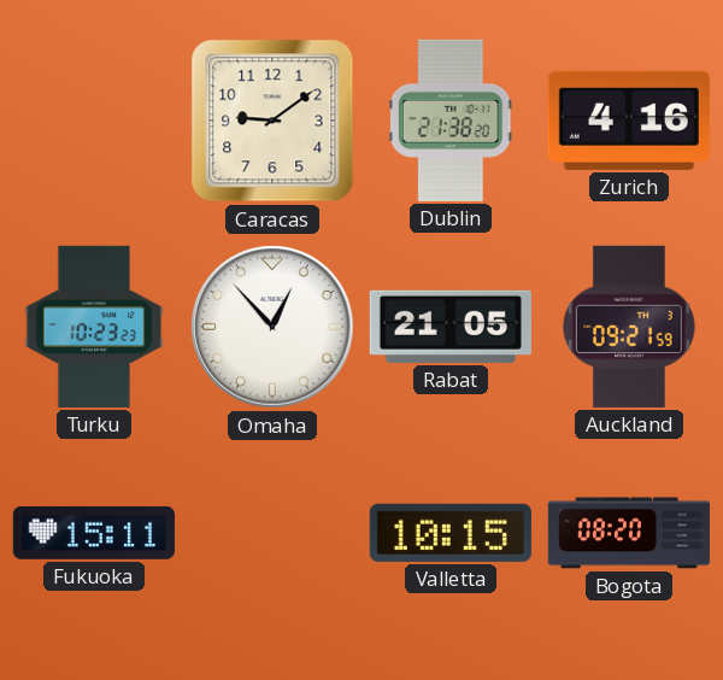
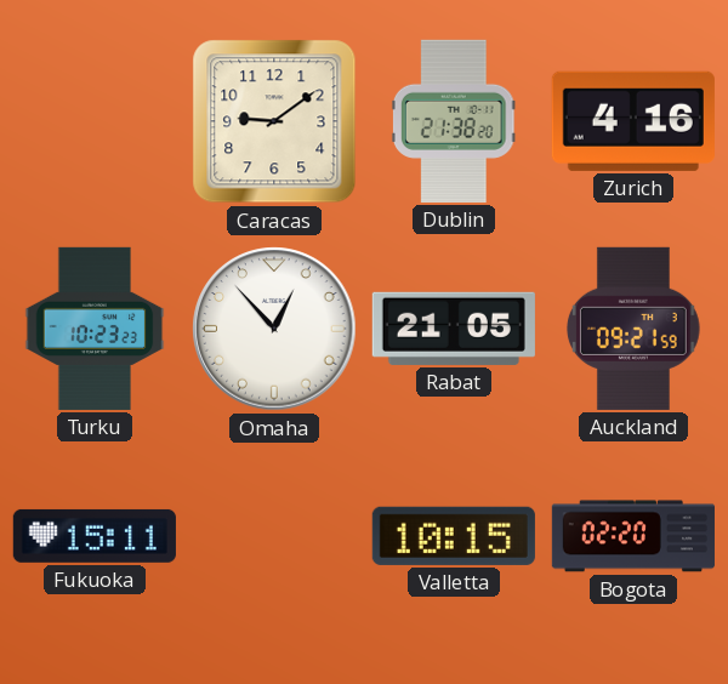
Bogota: 08:20 -> 02:20
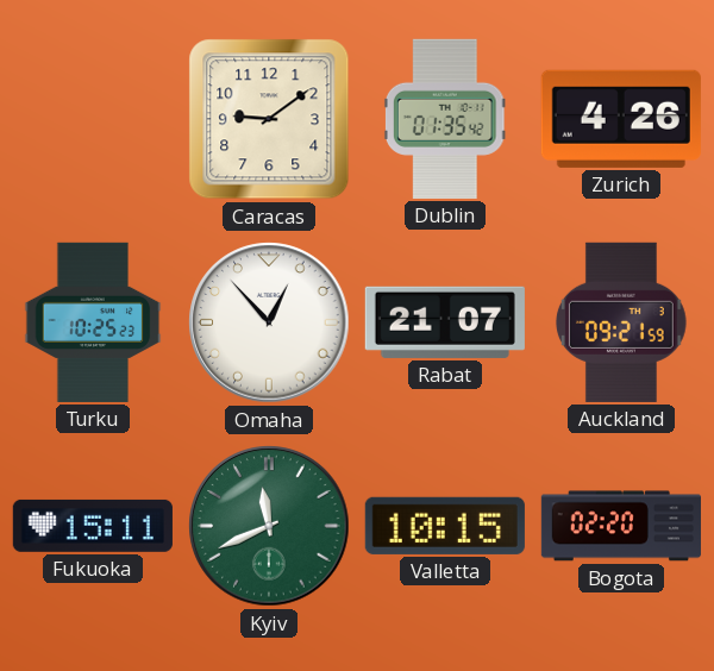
Dublin: 21:38 -> 01:35
Zurich: 4:16 -> 4:26
Turku: 10:23 -> 10:25
Rabat: 21:05 -> 21:07
Kyiv: none -> 11:41
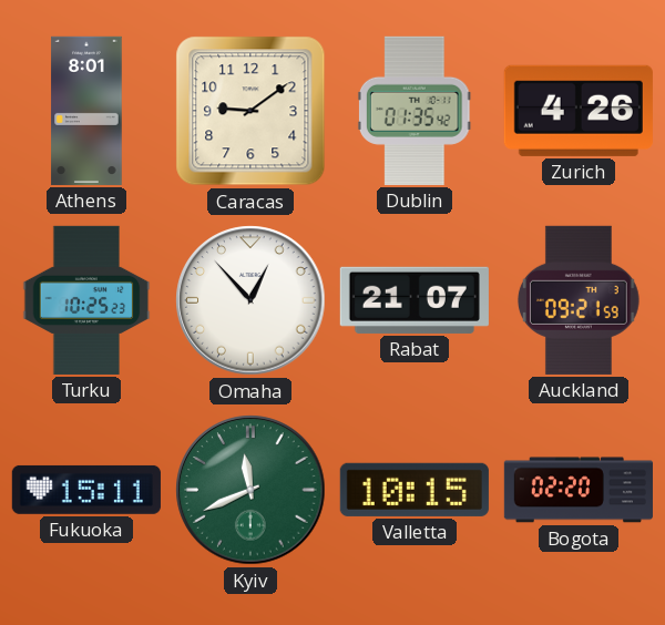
Athens: none -> 8:01
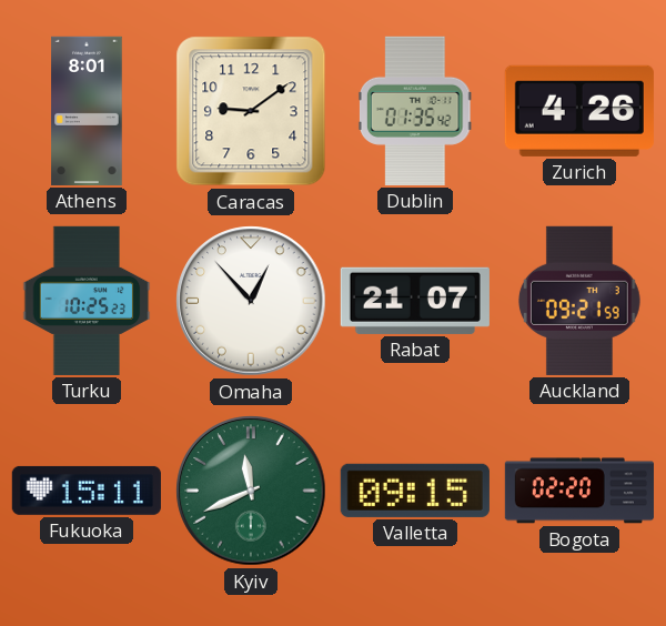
Valletta: 10:15 -> 09:15
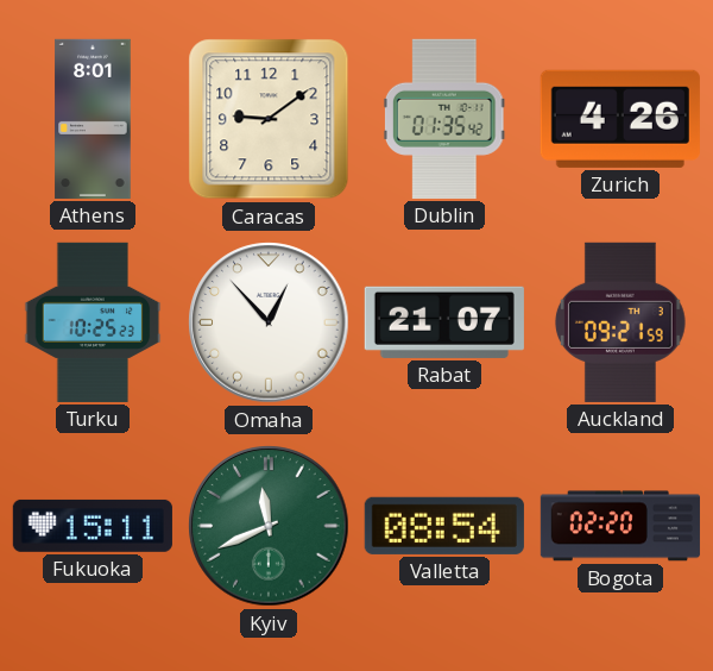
Valletta: 09:15 -> 08:54
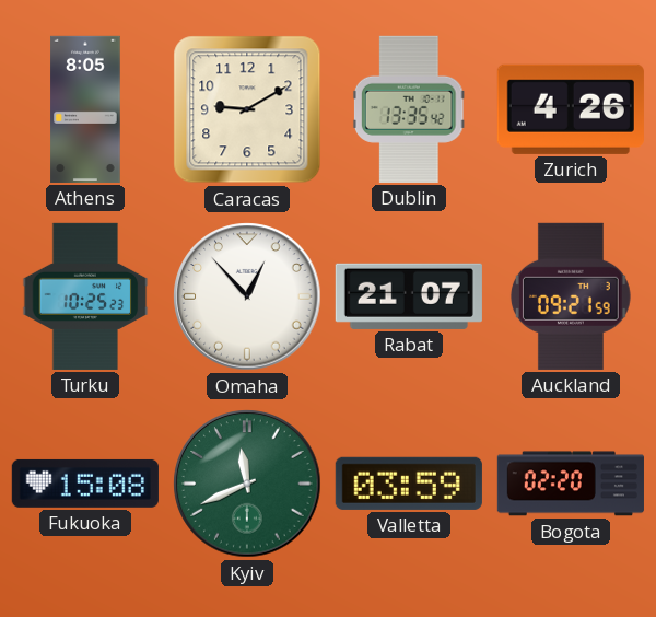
Athens: 8:01 -> 8:05
Caracas: 9:09 -> 9:10
Dublin: 01:35 -> 13:35
Fukuoka: 15:11 -> 15:08
Valletta: 08:54 -> 03:59
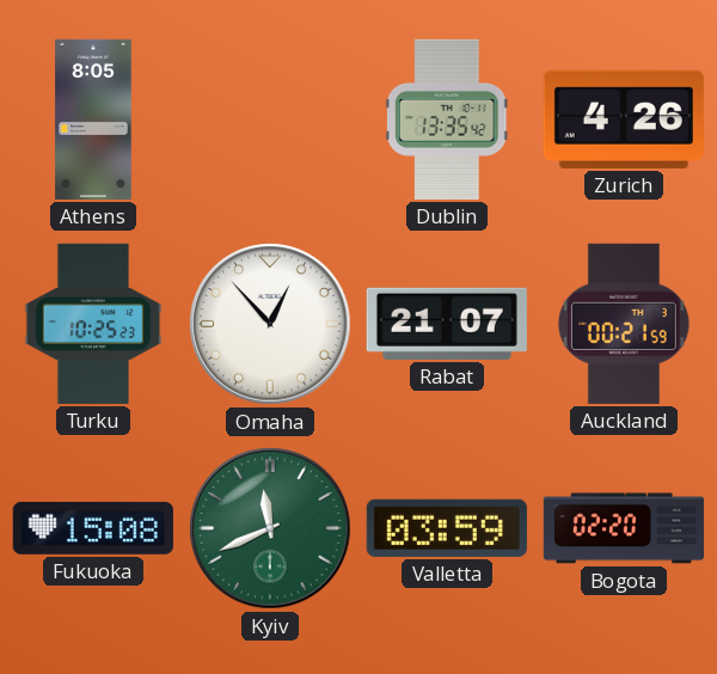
Caracas: 9:10 -> none
Auckland: 09:21 -> 00:21
